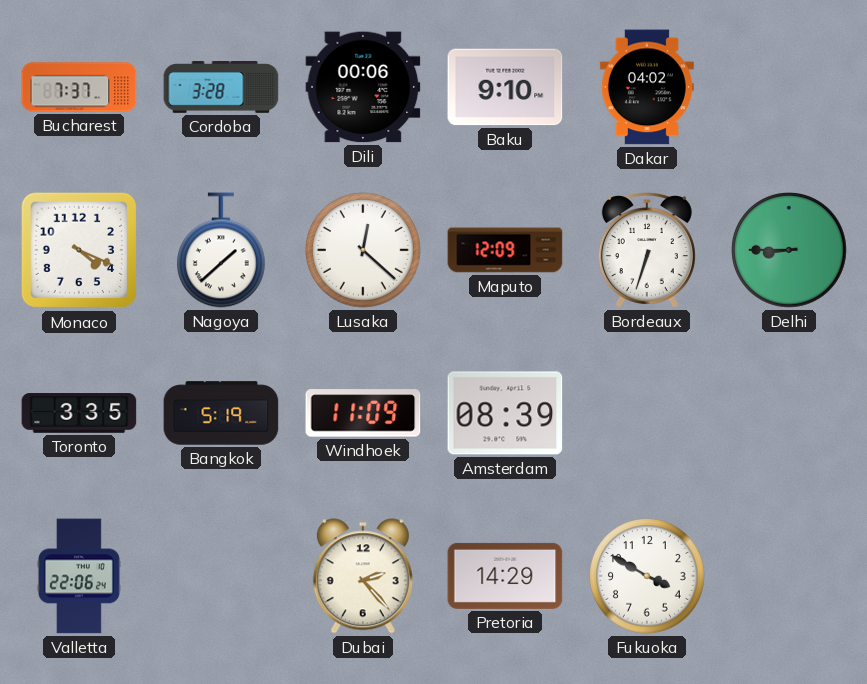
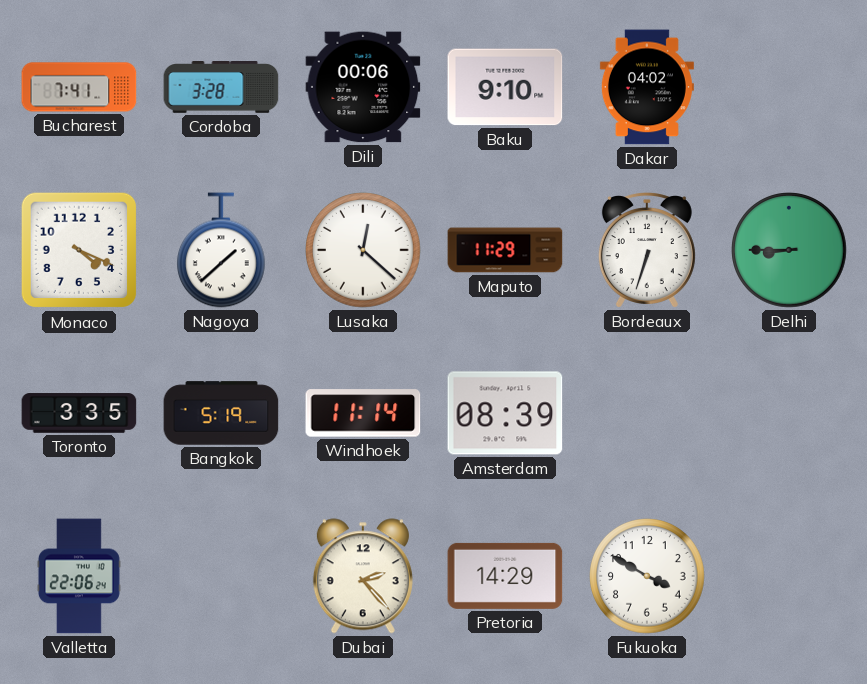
Bucharest: 7:37 -> 7:41
Maputo: 12:09 -> 11:29
Windhoek: 11:09 -> 11:14
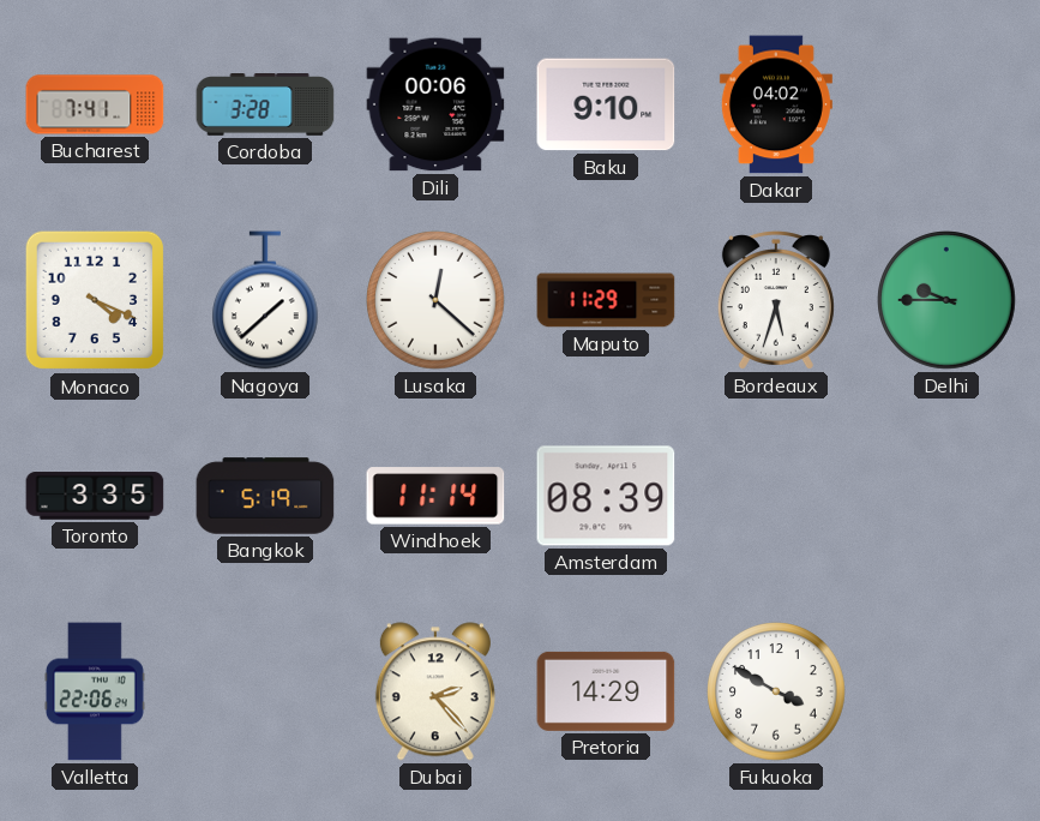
Bordeaux: 6:33 -> 5:33
Delhi: 8:45 -> 9:45
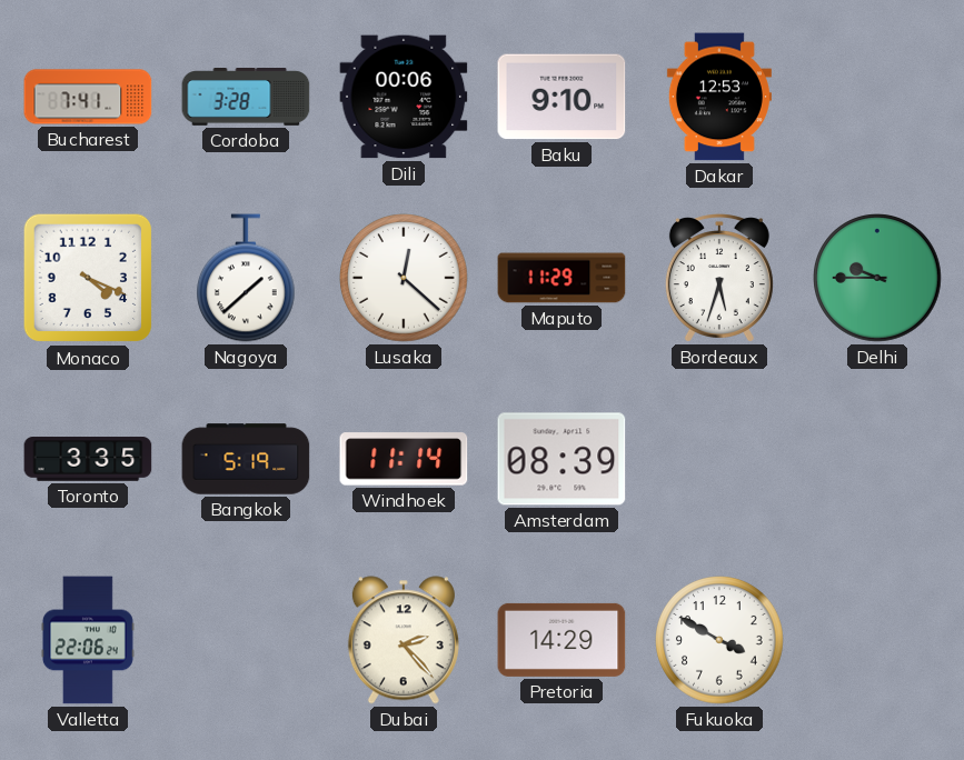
Dakar: 04:02 -> 12:53
